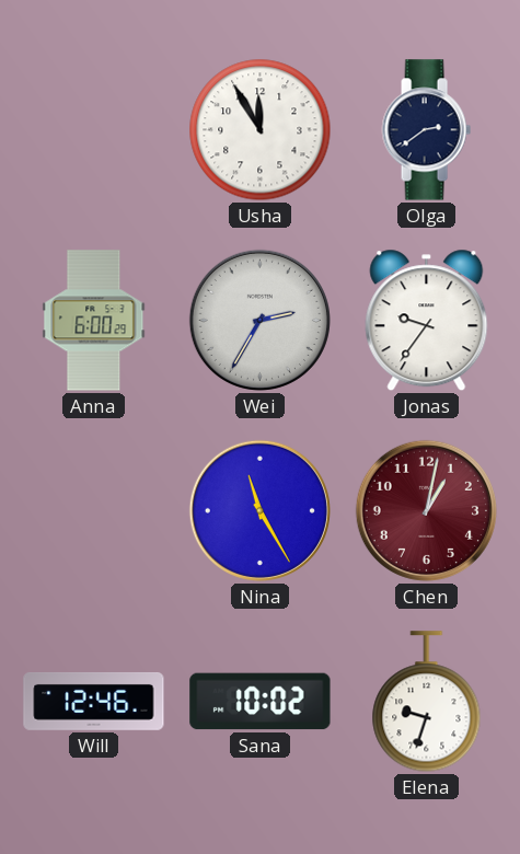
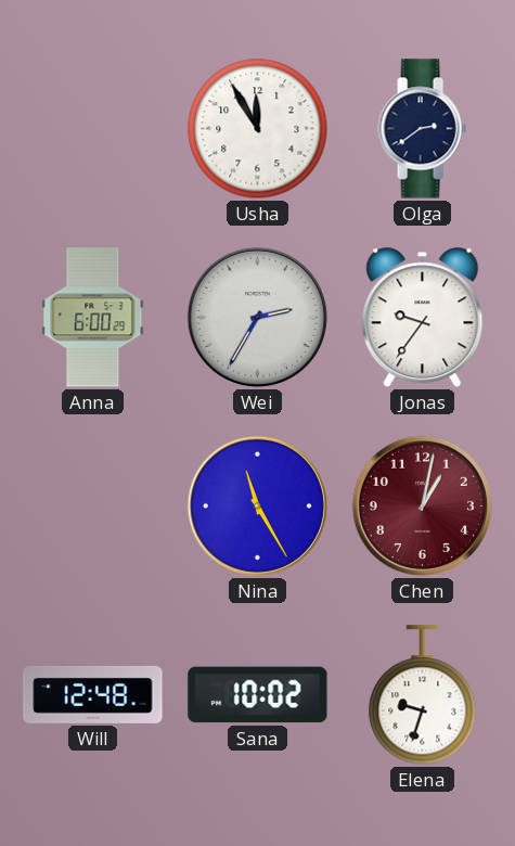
Will: 12:46 -> 12:48
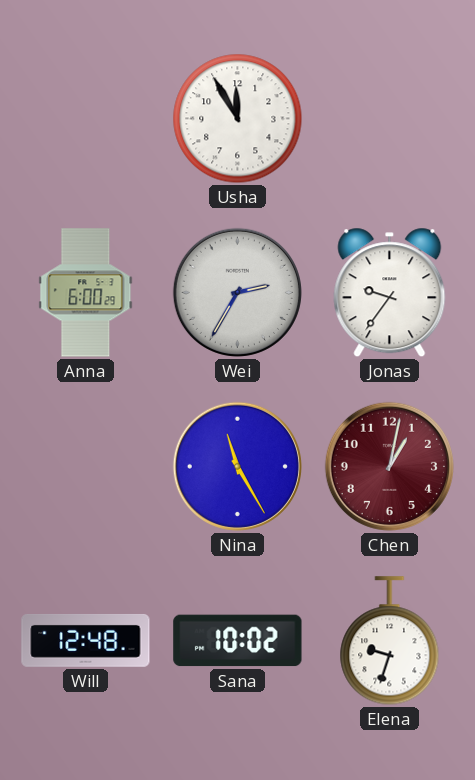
Olga: 2:39 -> none
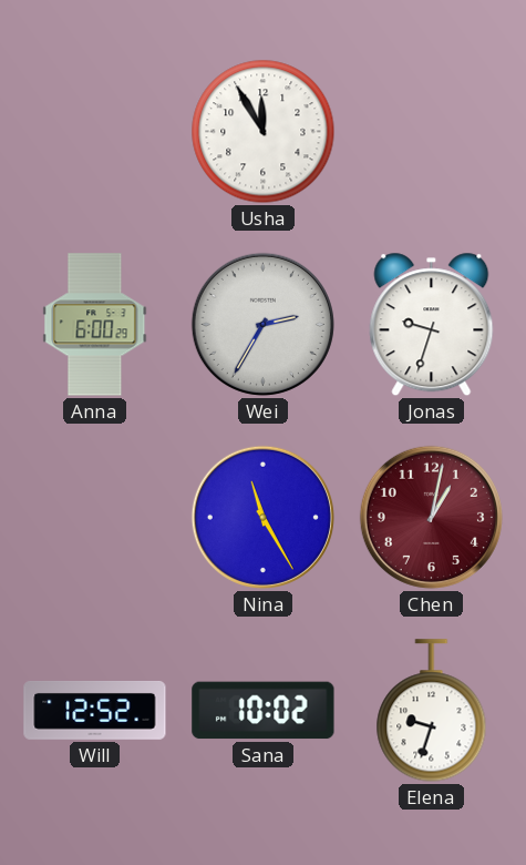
Jonas: 9:36 -> 9:33
Will: 12:48 -> 12:52
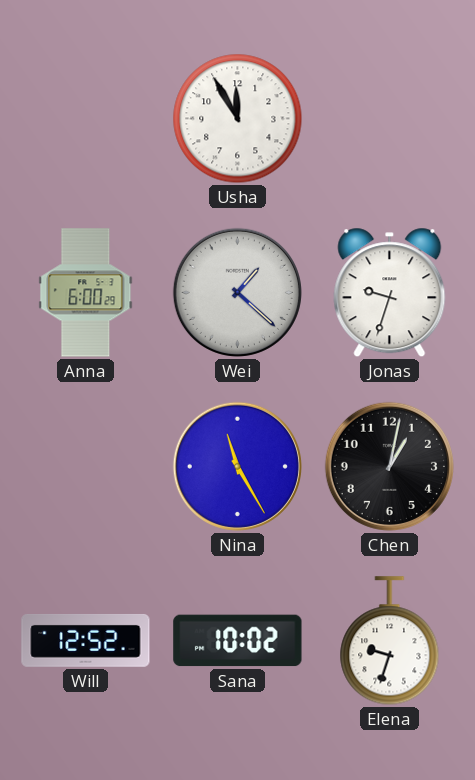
Wei: 2:35 -> 1:22
Chen dial: burgundy -> black
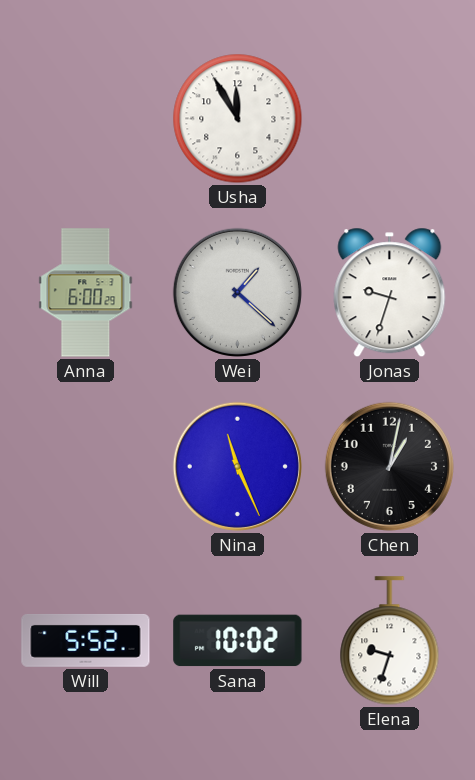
Nina: 11:25 -> 11:26
Will: 12:52 -> 5:52
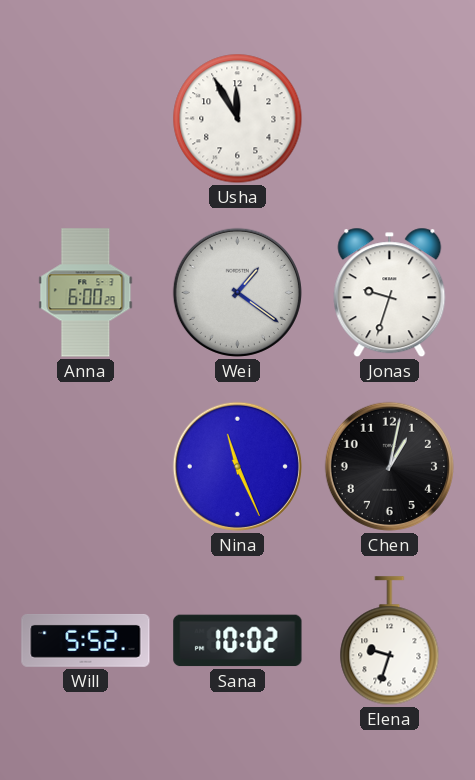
Wei: 1:22 -> 1:21
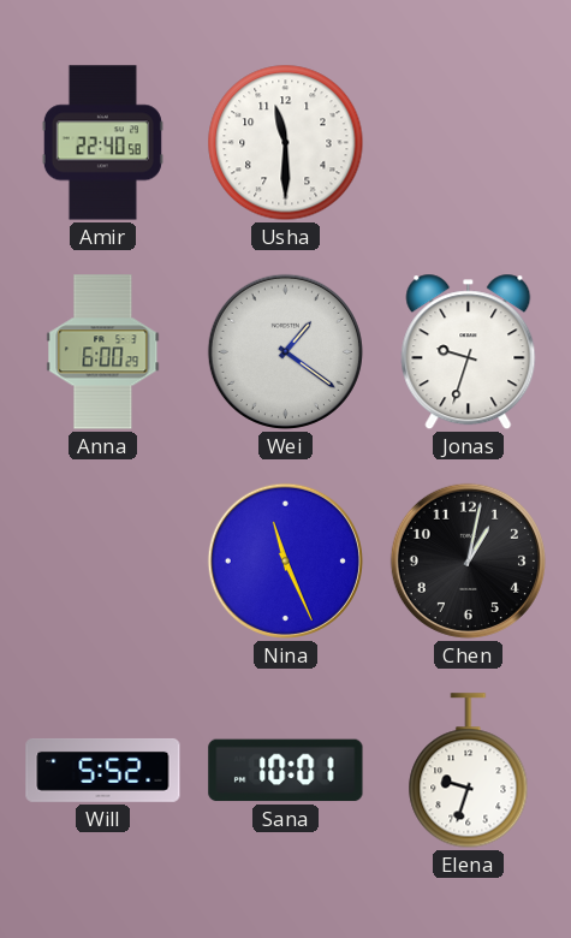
Amir: none -> 22:40
Usha: 11:55 -> 11:30
Sana: 10:02 -> 10:01
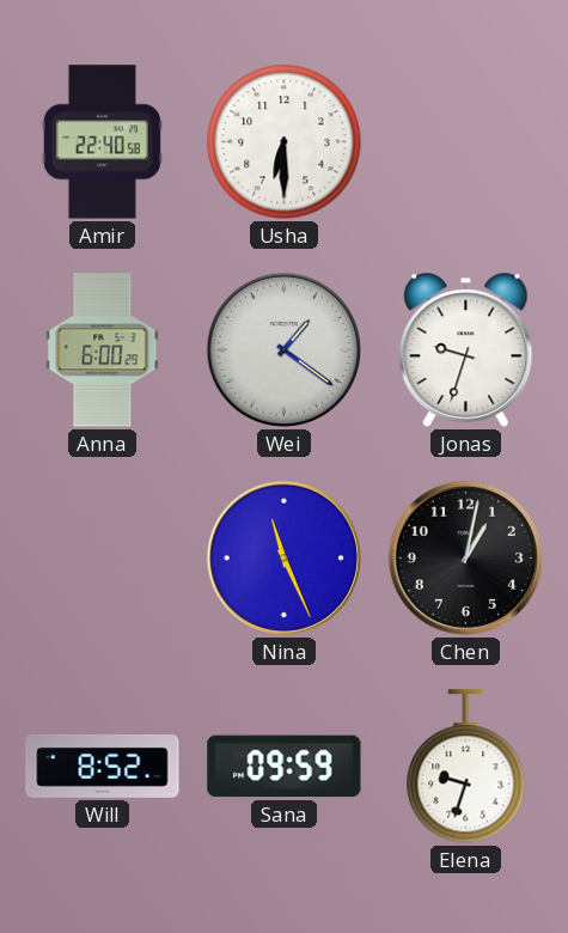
Usha: 11:30 -> 6:30
Will: 5:52 -> 8:52
Sana: 10:01 -> 09:59
